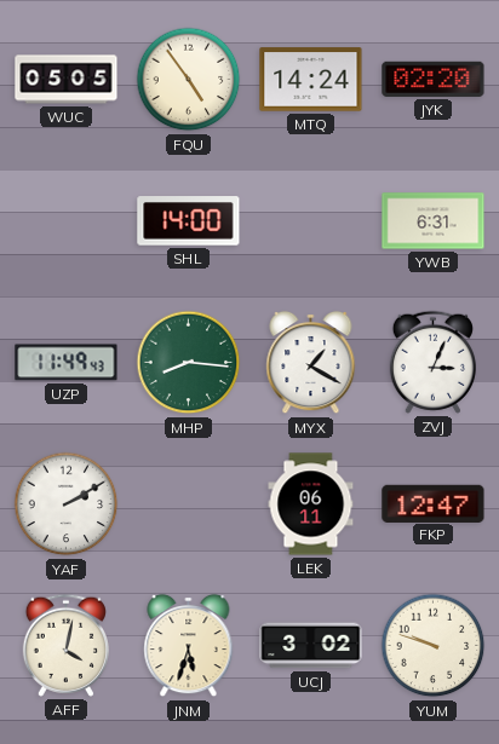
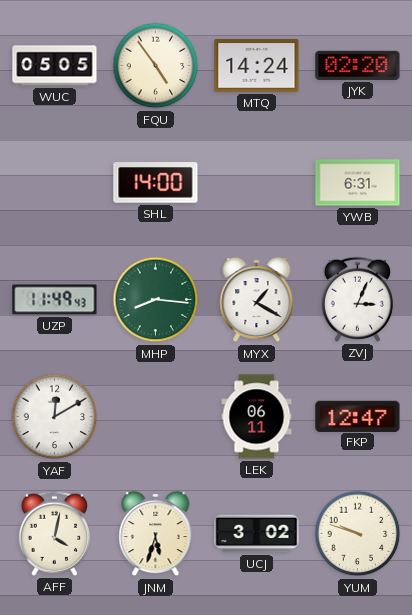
YAF: 2:10 -> 12:10
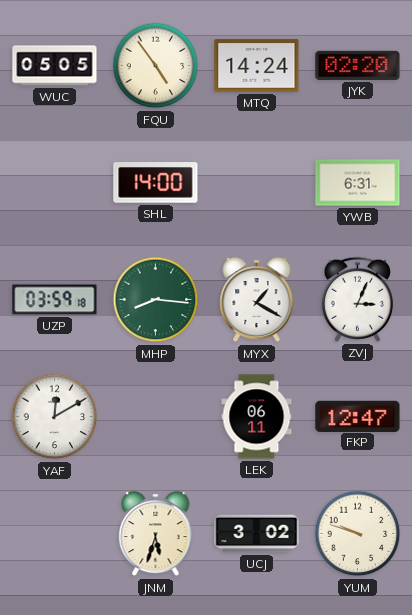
UZP: 11:49 -> 03:59
AFF: 4:02 -> none
